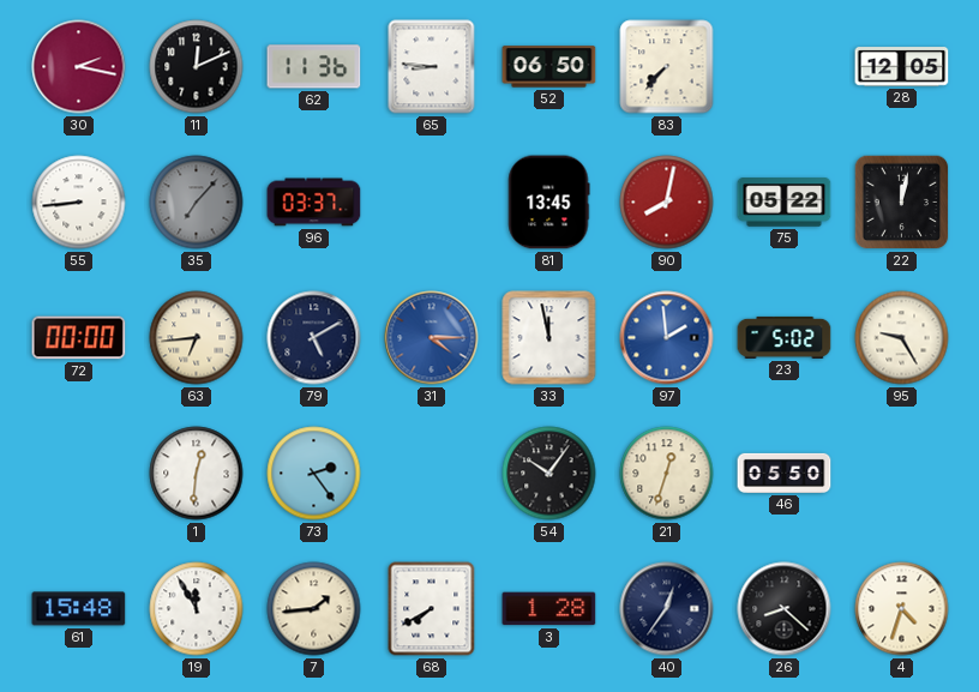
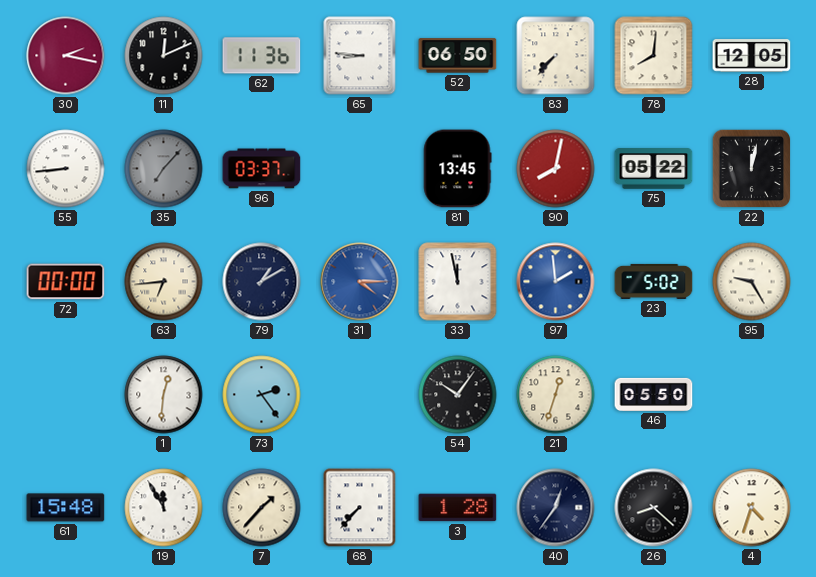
78: none -> 8:01
79: 5:10 -> 1:10
7: 1:44 -> 1:37
68: 7:40 -> 7:37
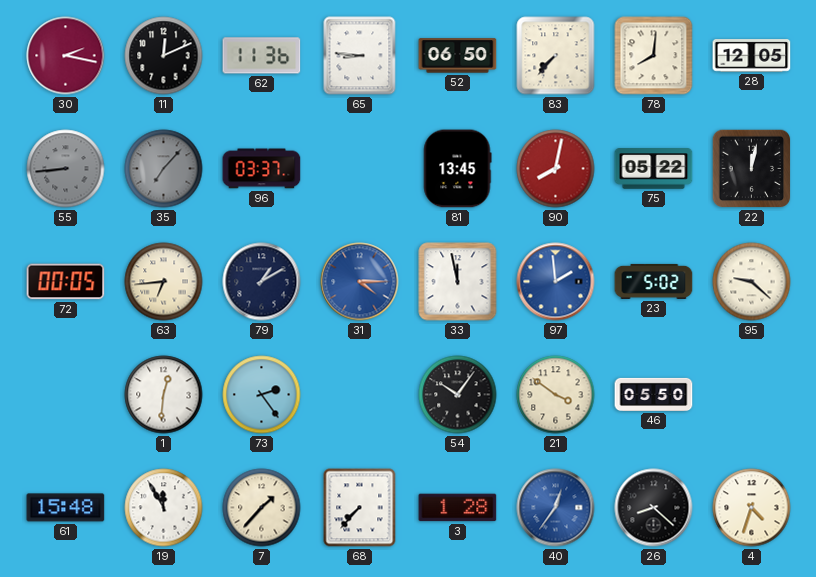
55 dial: white -> grey
72: 00:00 -> 00:05
95: 9:25 -> 9:22
21: 12:33 -> 3:51
40 dial: navy -> blue
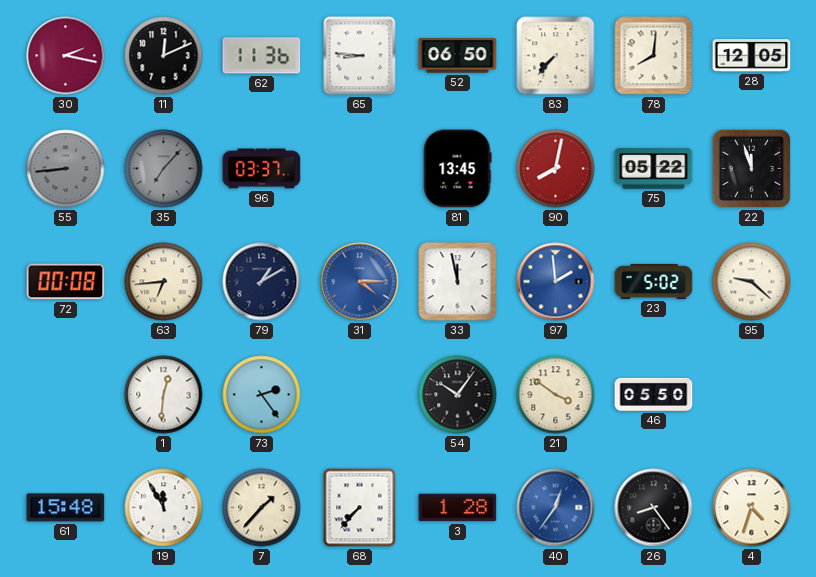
22: 12:02 -> 11:57
72: 00:05 -> 00:08
26: 8:22 -> 8:24
